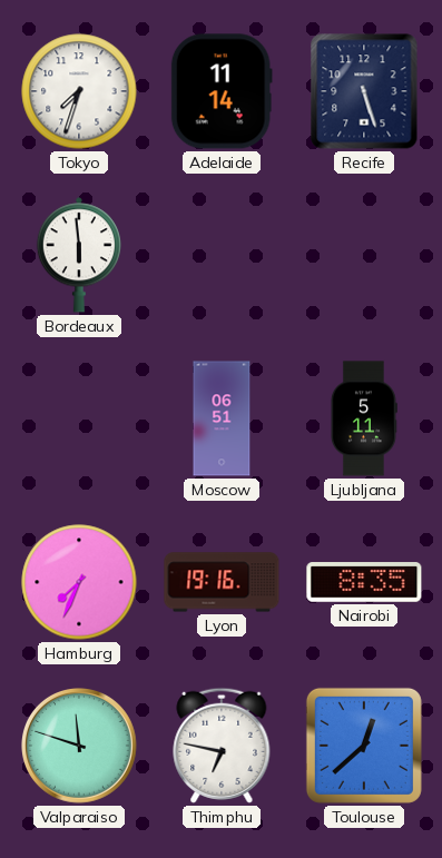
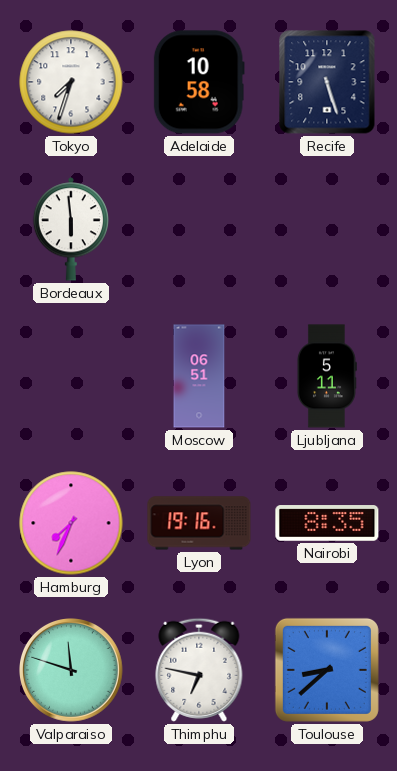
Adelaide: 11:14 -> 10:58
Toulouse: 12:38 -> 8:38
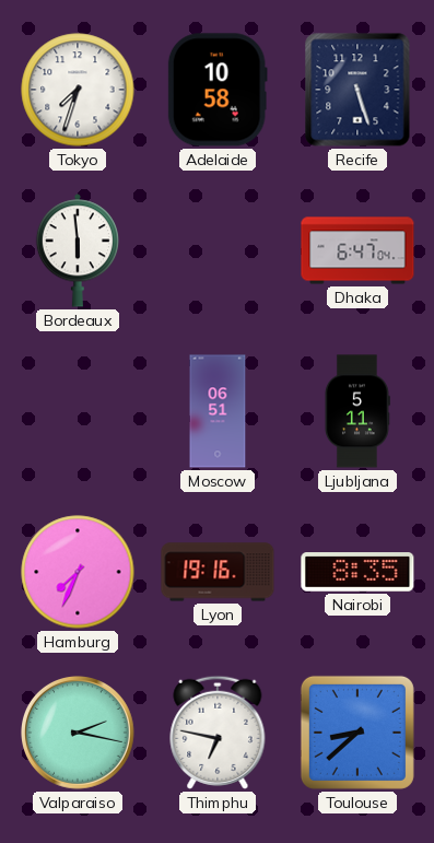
Dhaka: none -> 6:47
Valparaiso: 11:48 -> 2:17
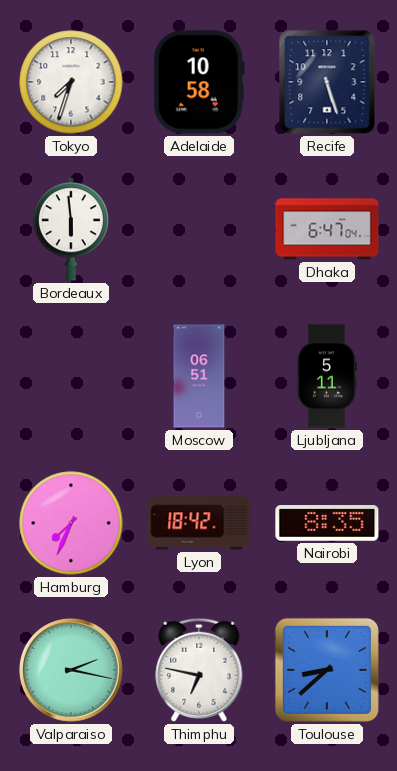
Lyon: 19:16 -> 18:42
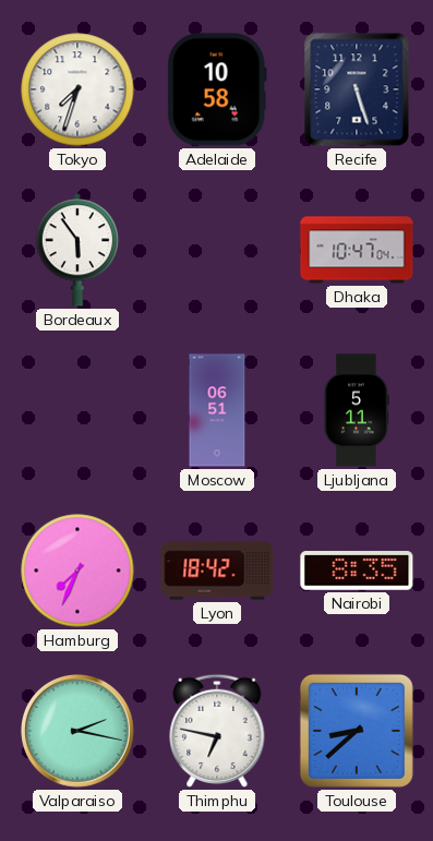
Bordeaux: 5:59 -> 5:54
Dhaka: 6:47 -> 10:47
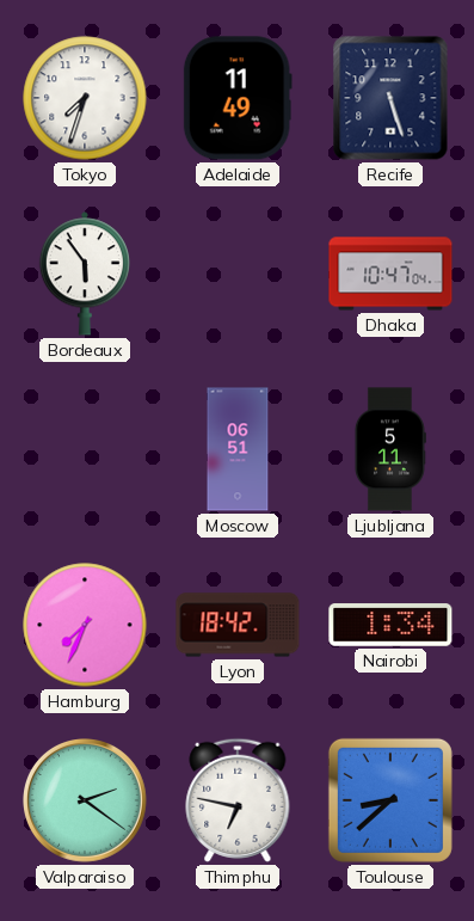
Adelaide: 10:58 -> 11:49
Nairobi: 8:35 -> 1:34
Valparaiso: 2:17 -> 2:21
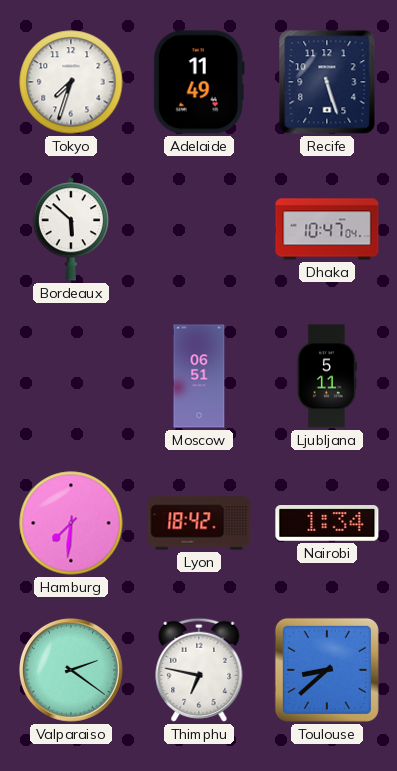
Bordeaux: 5:54 -> 5:52
Hamburg: 7:34 -> 7:31
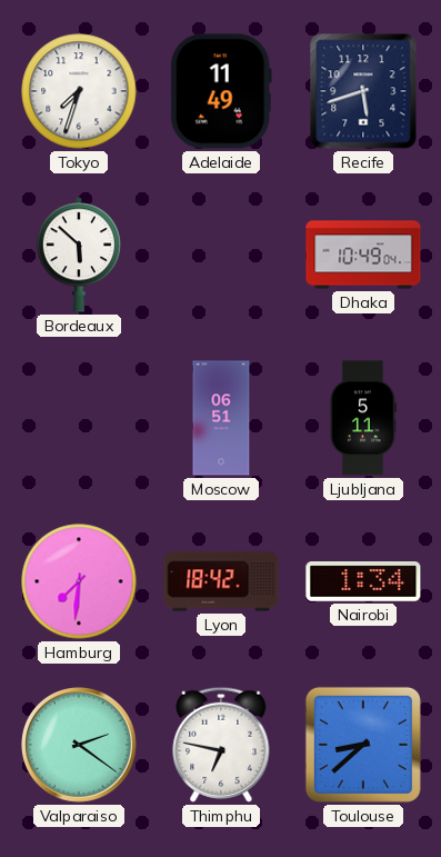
Recife: 5:27 -> 5:42
Dhaka: 10:47 -> 10:49
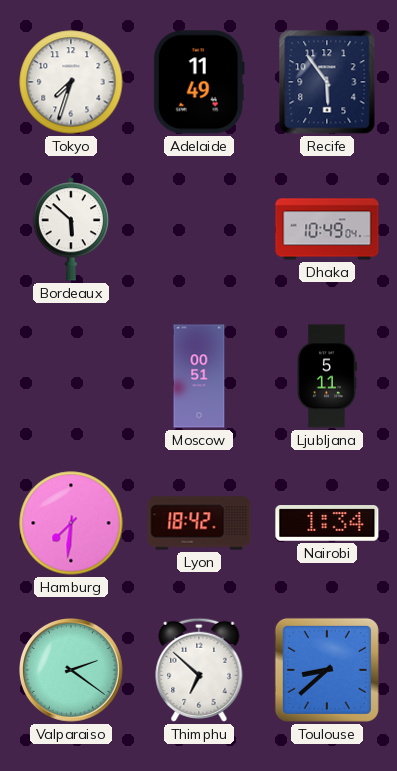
Recife: 5:42 -> 5:54
Moscow: 06:51 -> 00:51
Thimphu: 6:47 -> 6:52
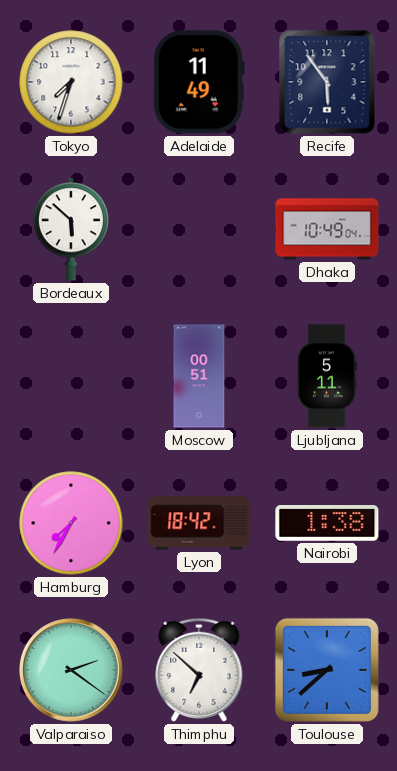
Hamburg: 7:31 -> 7:35
Nairobi: 1:34 -> 1:38
